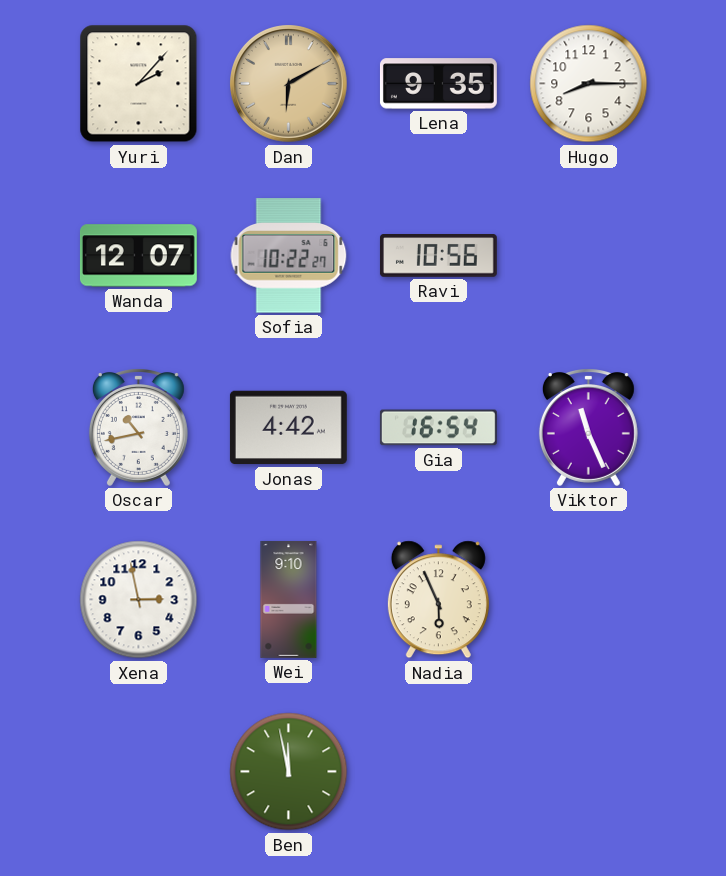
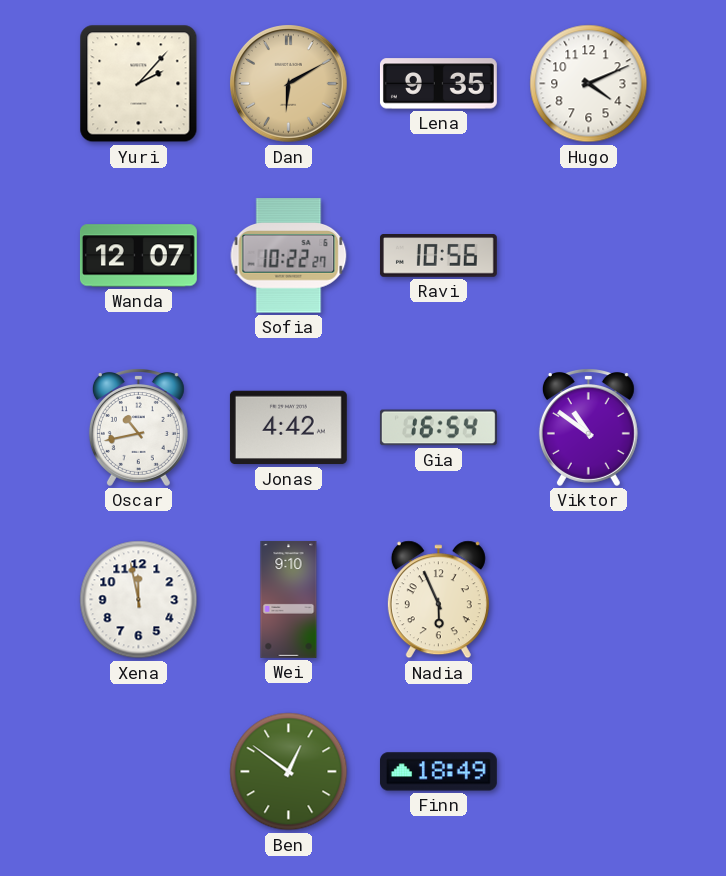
Hugo: 8:15 -> 4:11
Viktor: 11:26 -> 10:51
Xena: 2:58 -> 11:58
Ben: 11:58 -> 12:51
Finn: none -> 18:49
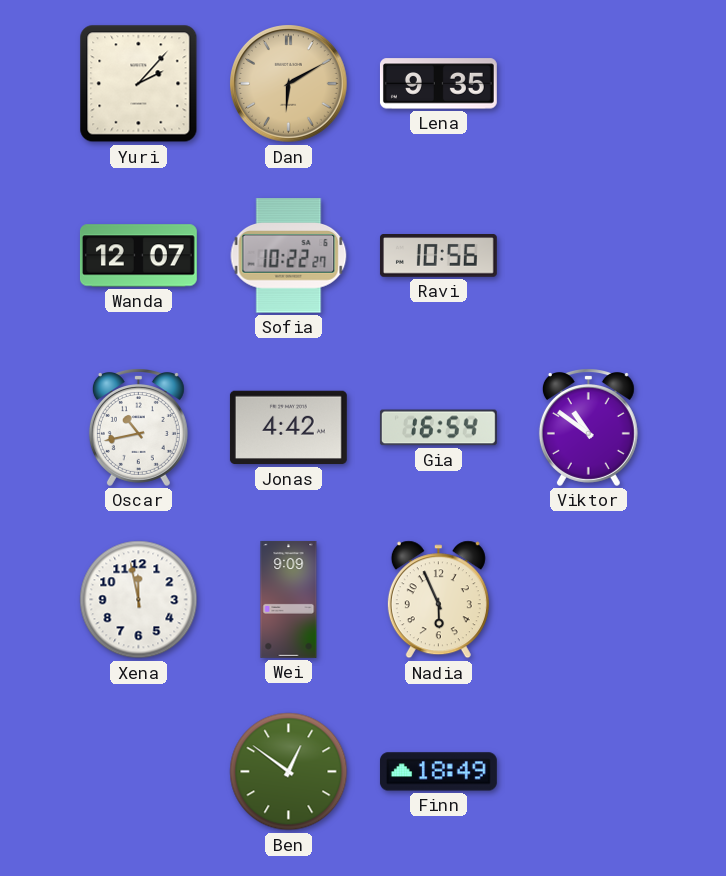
Hugo: 4:11 -> none
Wei: 9:10 -> 9:09
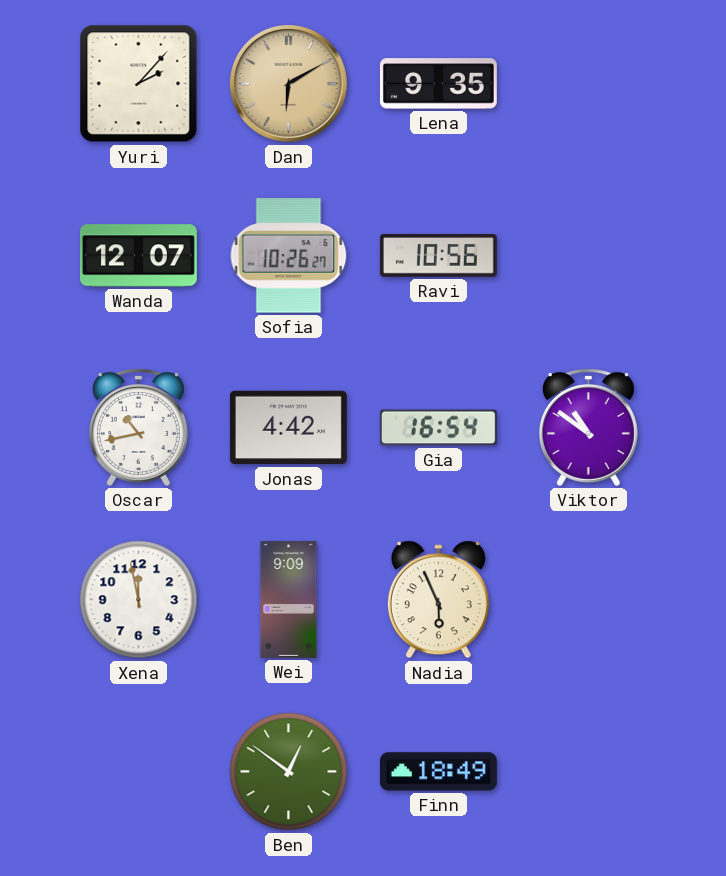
Sofia: 10:22 -> 10:26
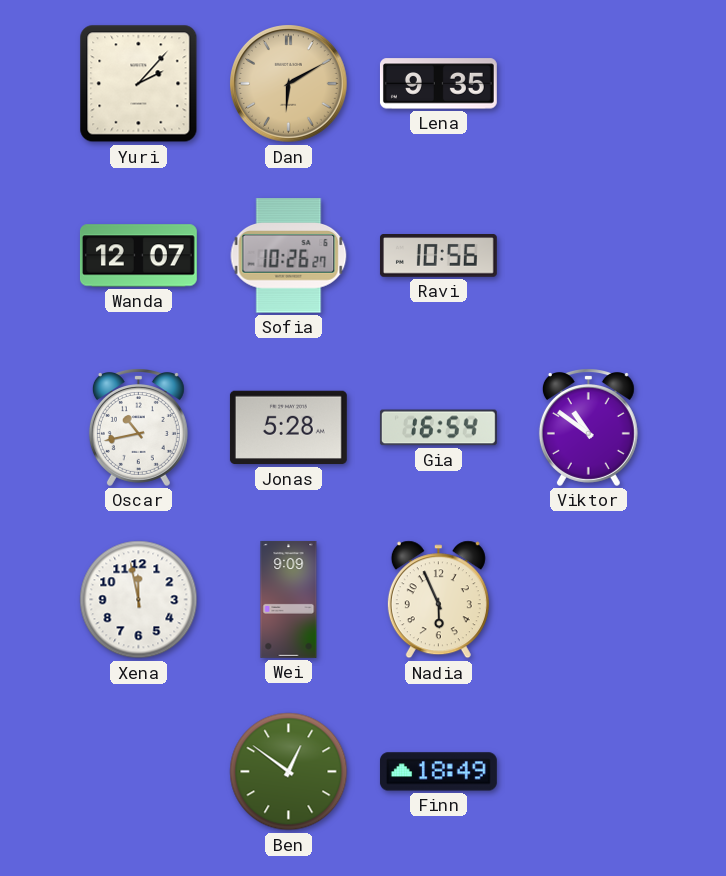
Jonas: 4:42 -> 5:28
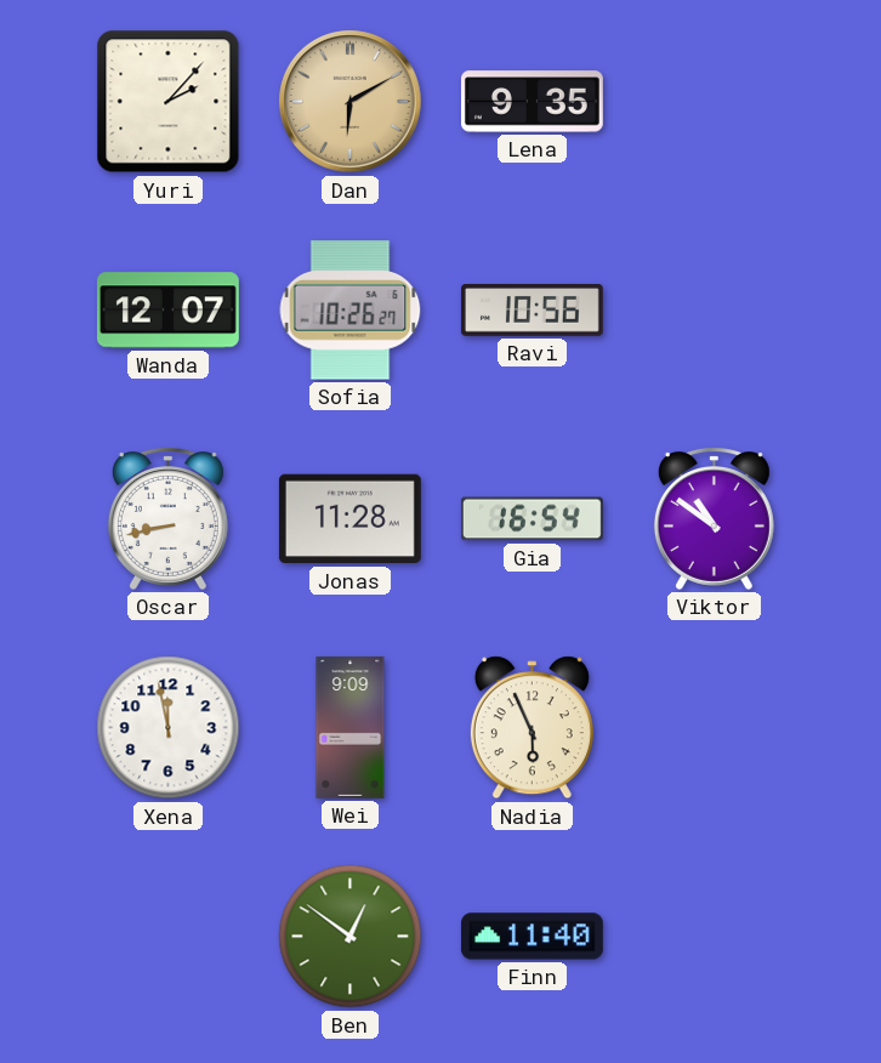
Oscar: 10:43 -> 8:43
Jonas: 5:28 -> 11:28
Finn: 18:49 -> 11:40
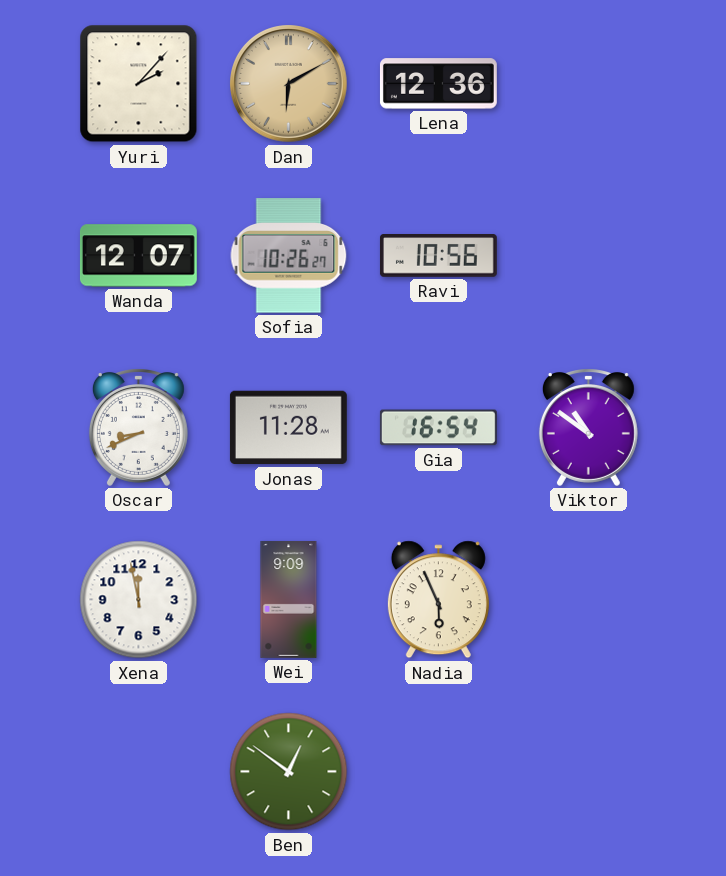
Lena: 9:35 -> 12:36
Oscar: 8:43 -> 8:41
Finn: 11:40 -> none
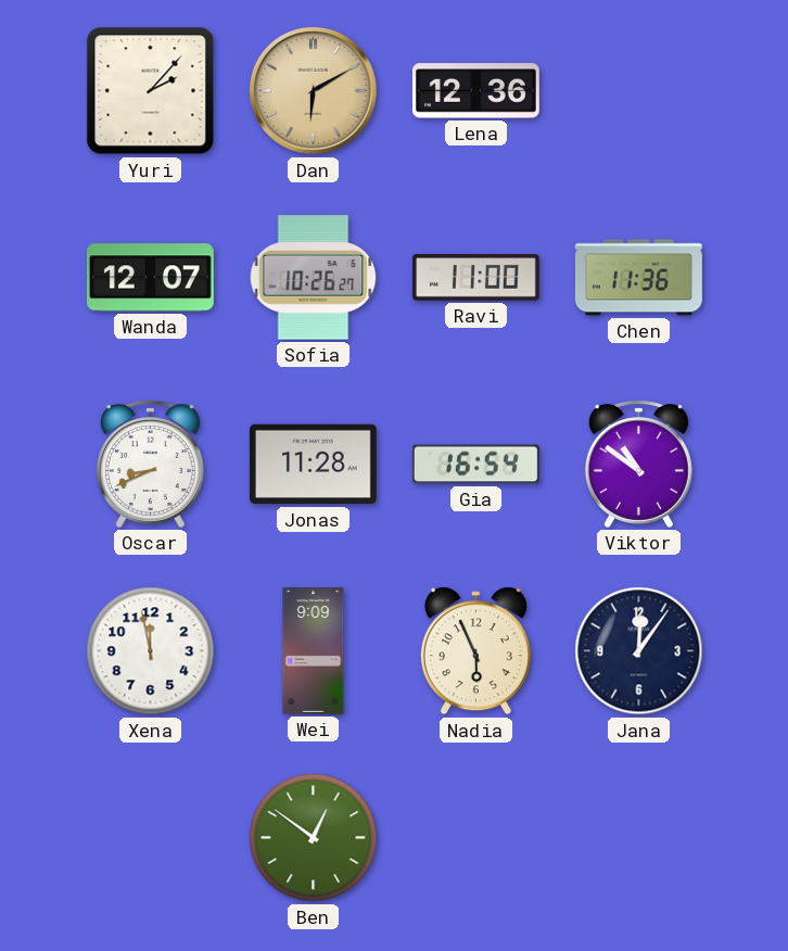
Ravi: 10:56 -> 11:00
Chen: none -> 11:36
Jana: none -> 12:06
